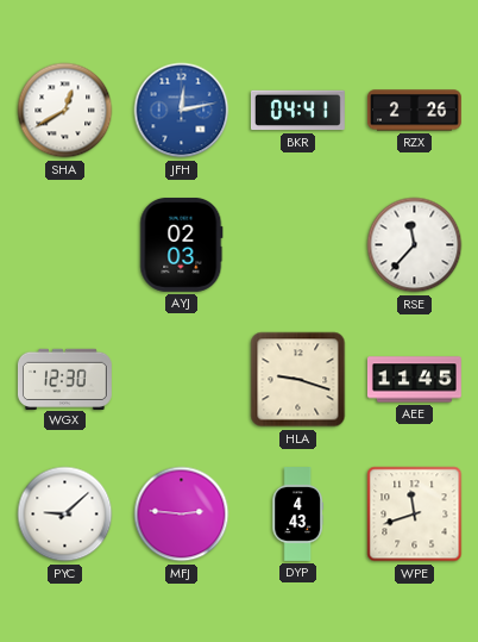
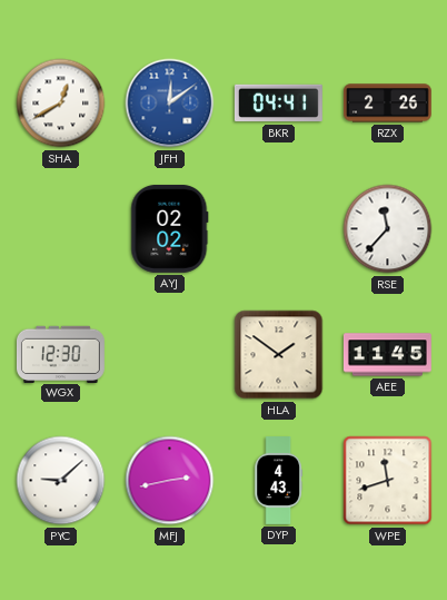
JFH: 12:13 -> 12:09
AYJ: 02:03 -> 02:02
HLA: 9:18 -> 1:51
MFJ: 2:46 -> 2:43
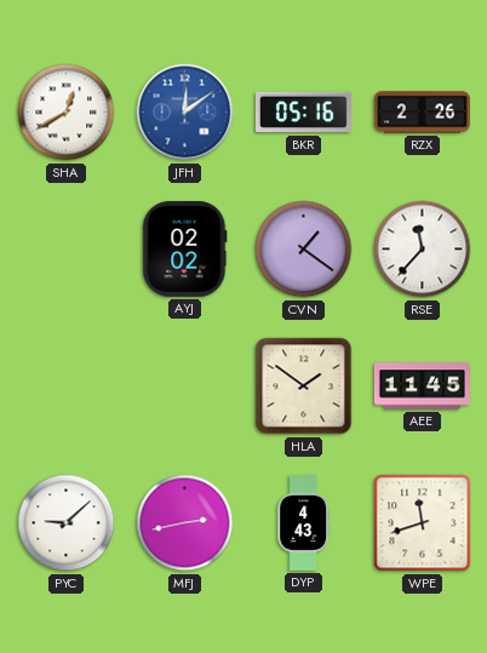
BKR: 04:41 -> 05:16
CVN: none -> 1:21
WGX: 12:30 -> none
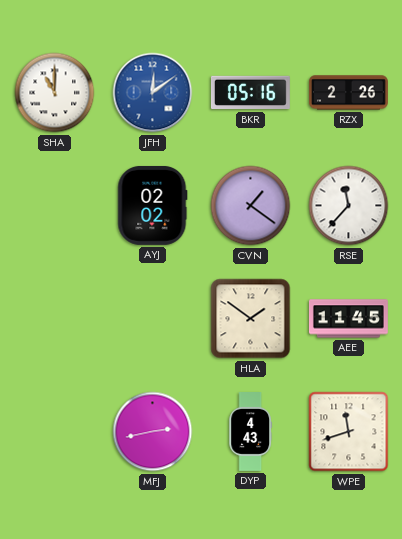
SHA: 12:40 -> 11:00
PYC: 9:08 -> none
